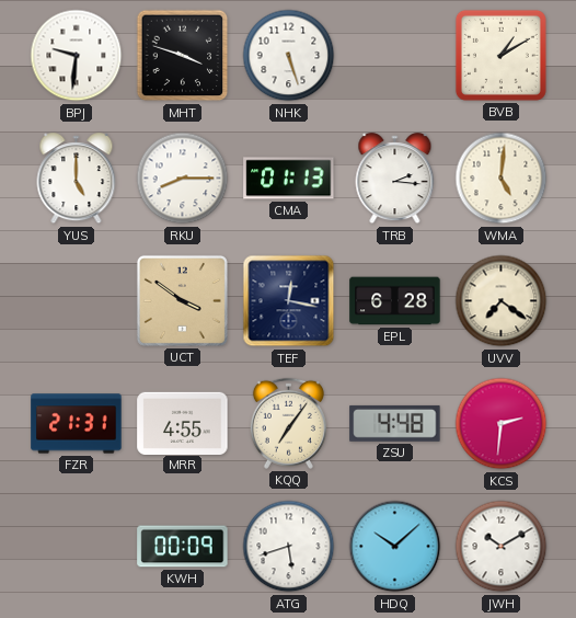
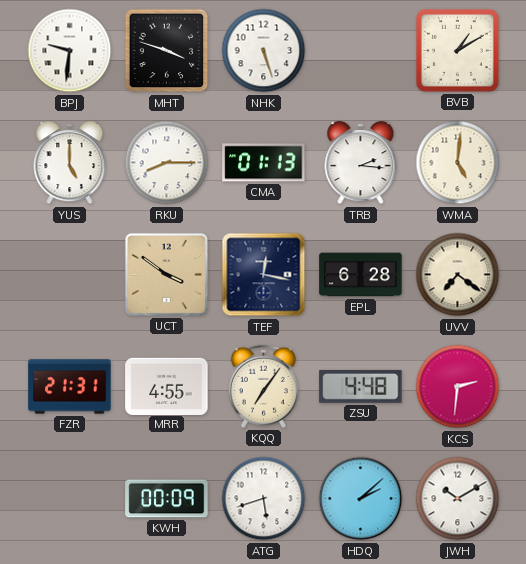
HDQ: 10:08 -> 2:08
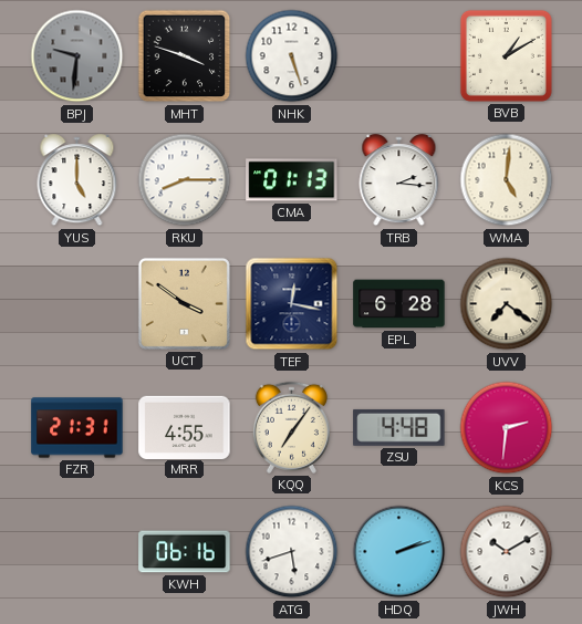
BPJ dial: white -> grey
KWH: 00:09 -> 06:16
HDQ: 2:08 -> 2:12
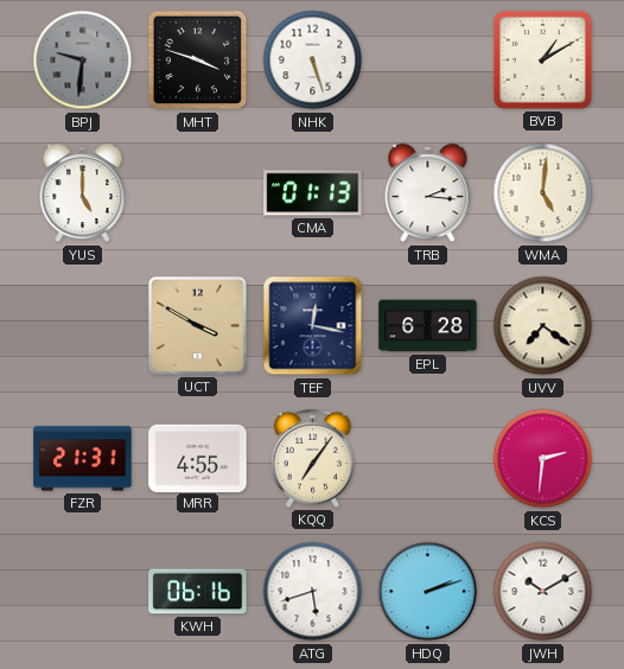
RKU: 8:15 -> none
UCT: 3:51 -> 3:50
ZSU: 4:48 -> none
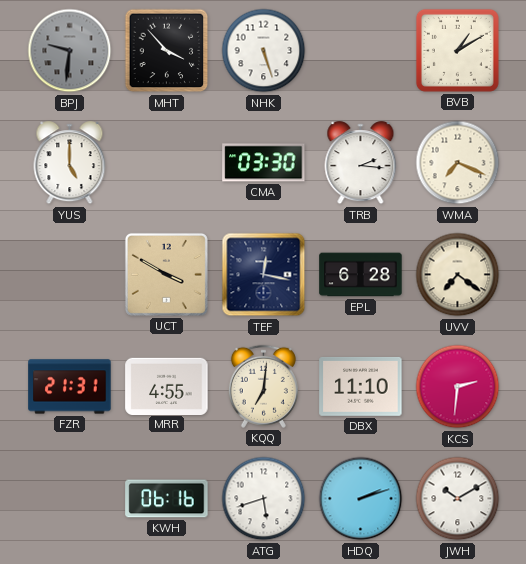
MHT: 3:48 -> 3:53
CMA: 01:13 -> 03:30
WMA: 5:01 -> 7:19
KQQ: 7:06 -> 7:01
DBX: none -> 11:10
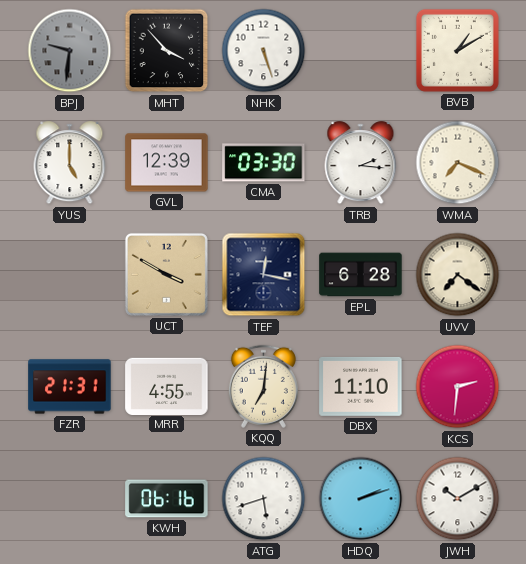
GVL: none -> 12:39
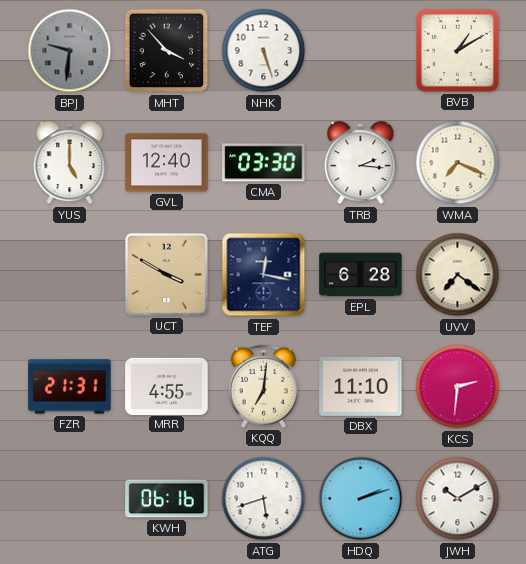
GVL: 12:39 -> 12:40
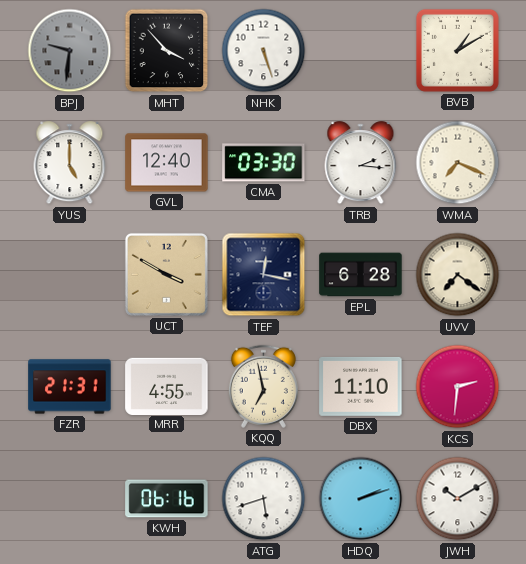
KQQ: 7:01 -> 6:58
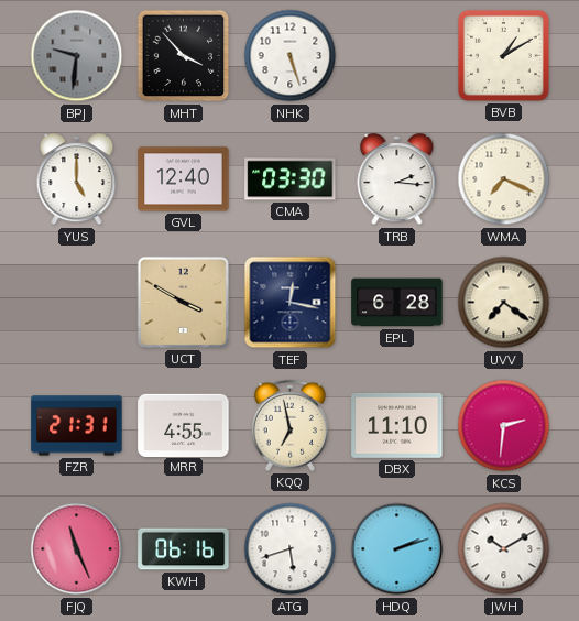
FJQ: none -> 11:26
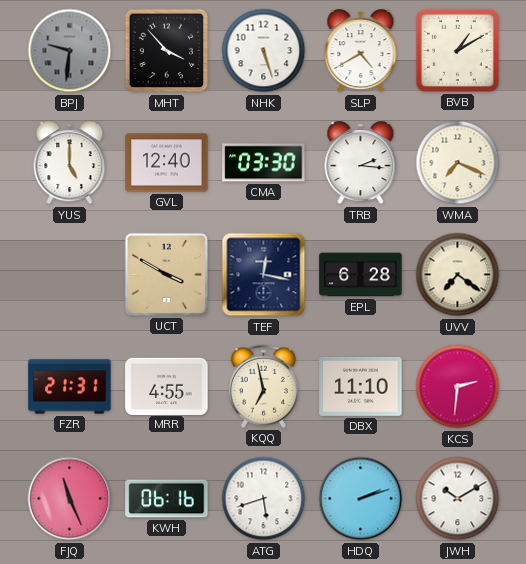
SLP: none -> 4:40
